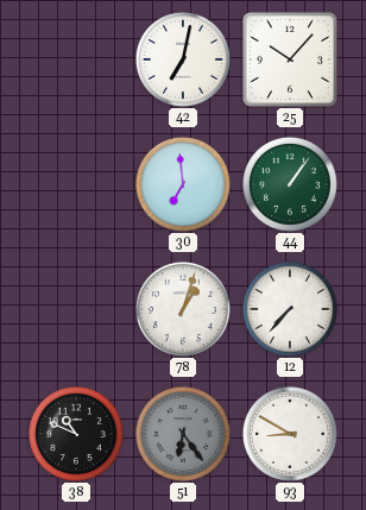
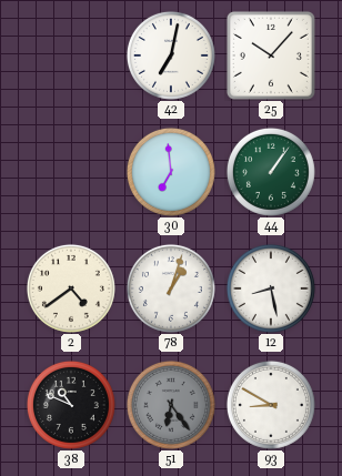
2: none -> 4:39
12: 7:37 -> 8:28
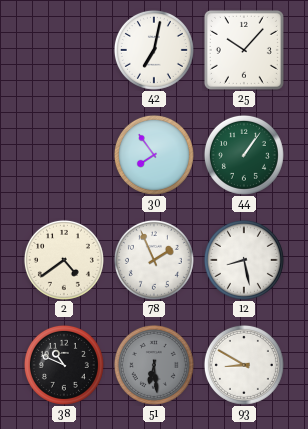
30: 6:59 -> 7:54
78: 1:03 -> 1:56
51: 6:24 -> 6:29
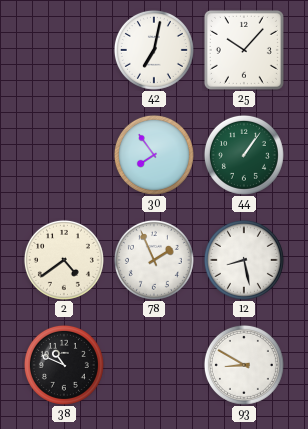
51: 6:29 -> none
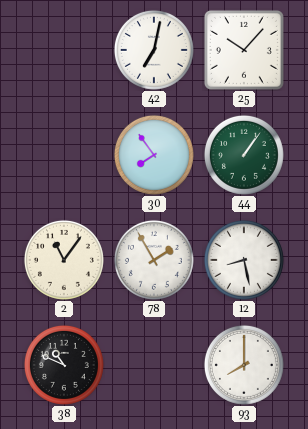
2: 4:39 -> 11:06
78: 1:56 -> 1:55
93: 8:50 -> 8:00
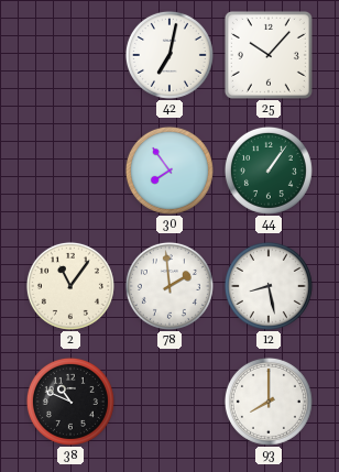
78: 1:55 -> 1:59
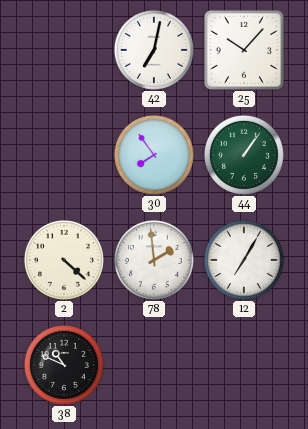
2: 11:06 -> 4:22
12: 8:28 -> 7:05
93: 8:00 -> none
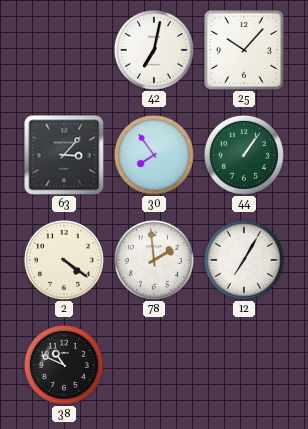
63: none -> 3:07
2: 4:22 -> 4:21
